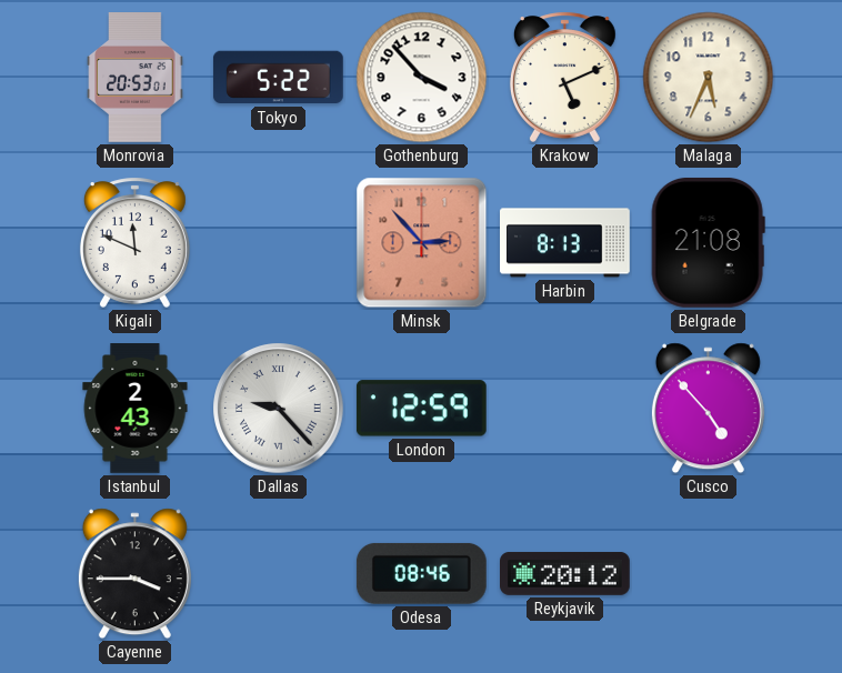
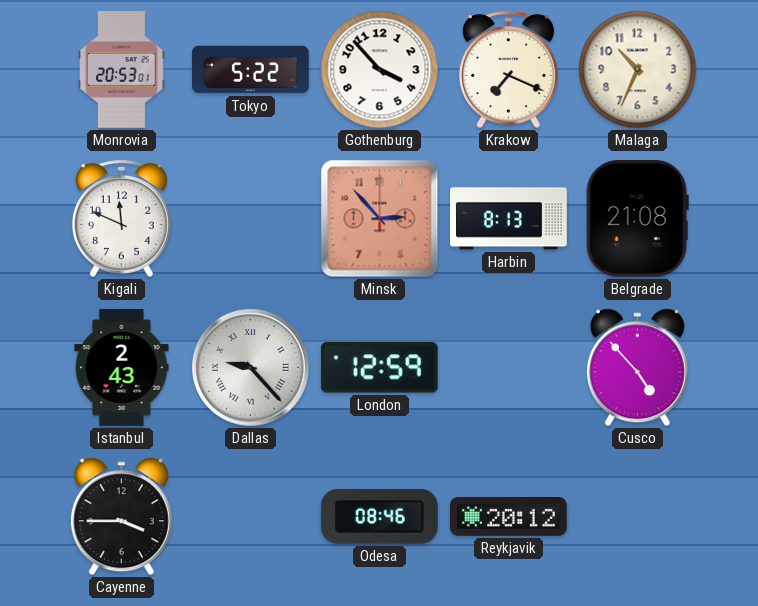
Krakow: 5:11 -> 7:19
Malaga: 5:34 -> 10:34
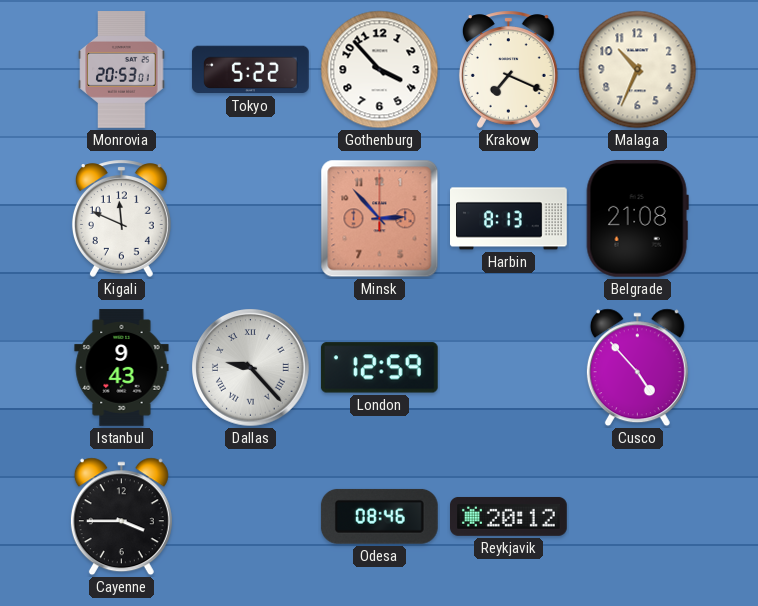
Istanbul: 2:43 -> 9:43
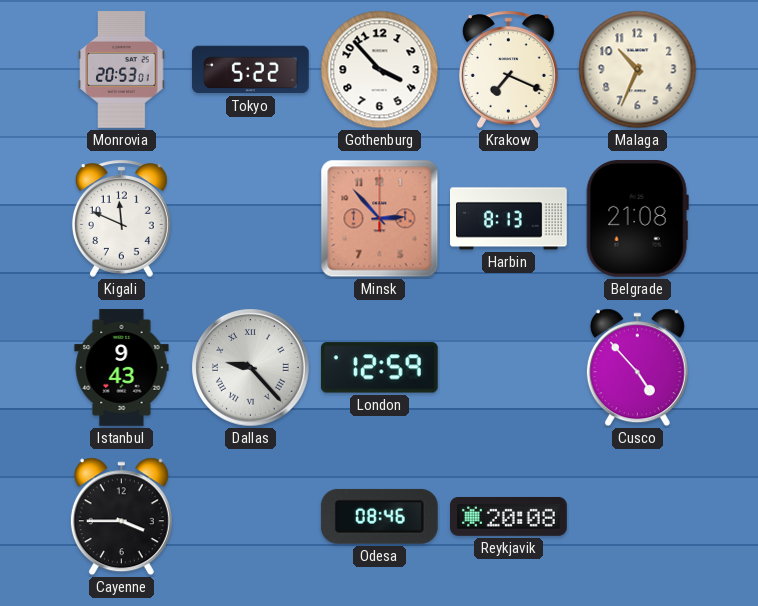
Reykjavik: 20:12 -> 20:08
